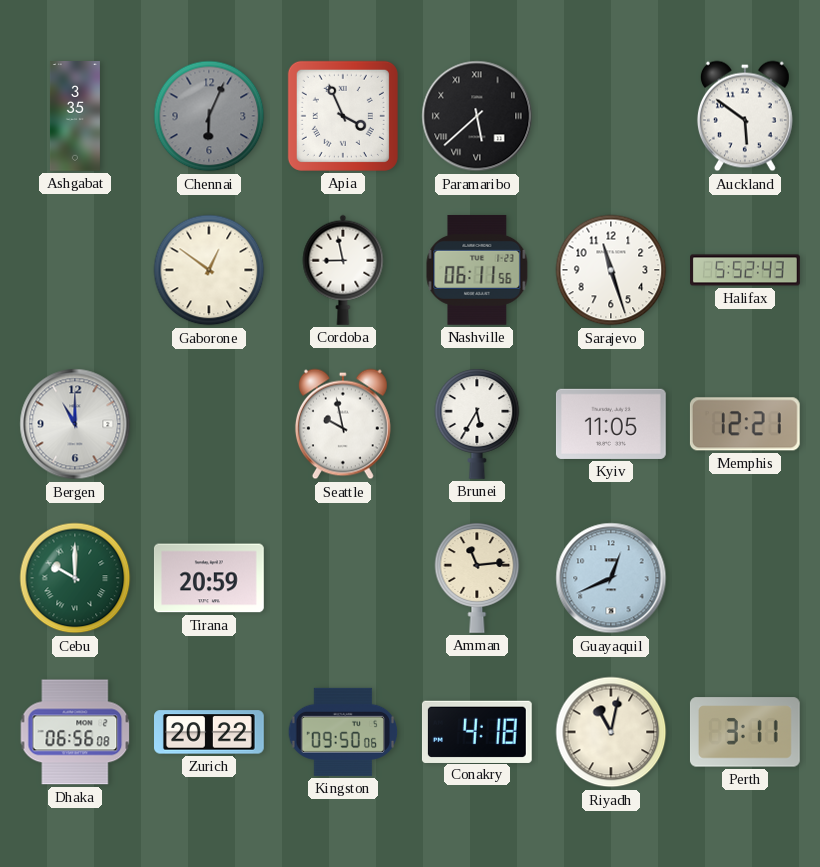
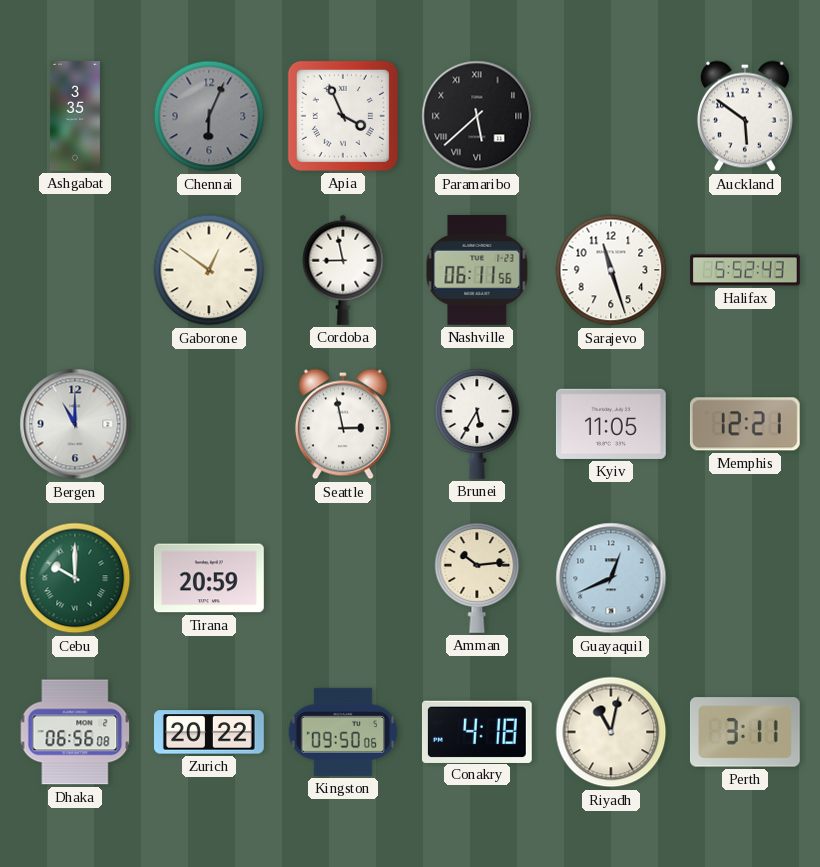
Seattle: 9:58 -> 2:58
Amman: 11:14 -> 10:14
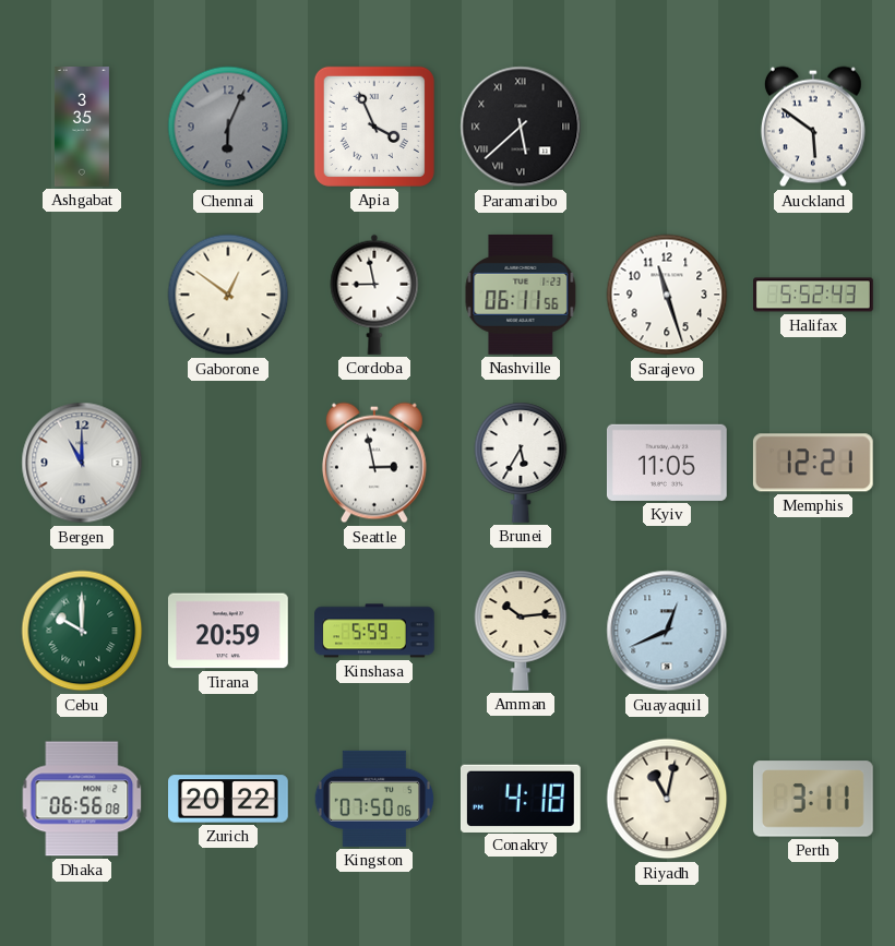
Kinshasa: none -> 5:59
Kingston: 09:50 -> 07:50
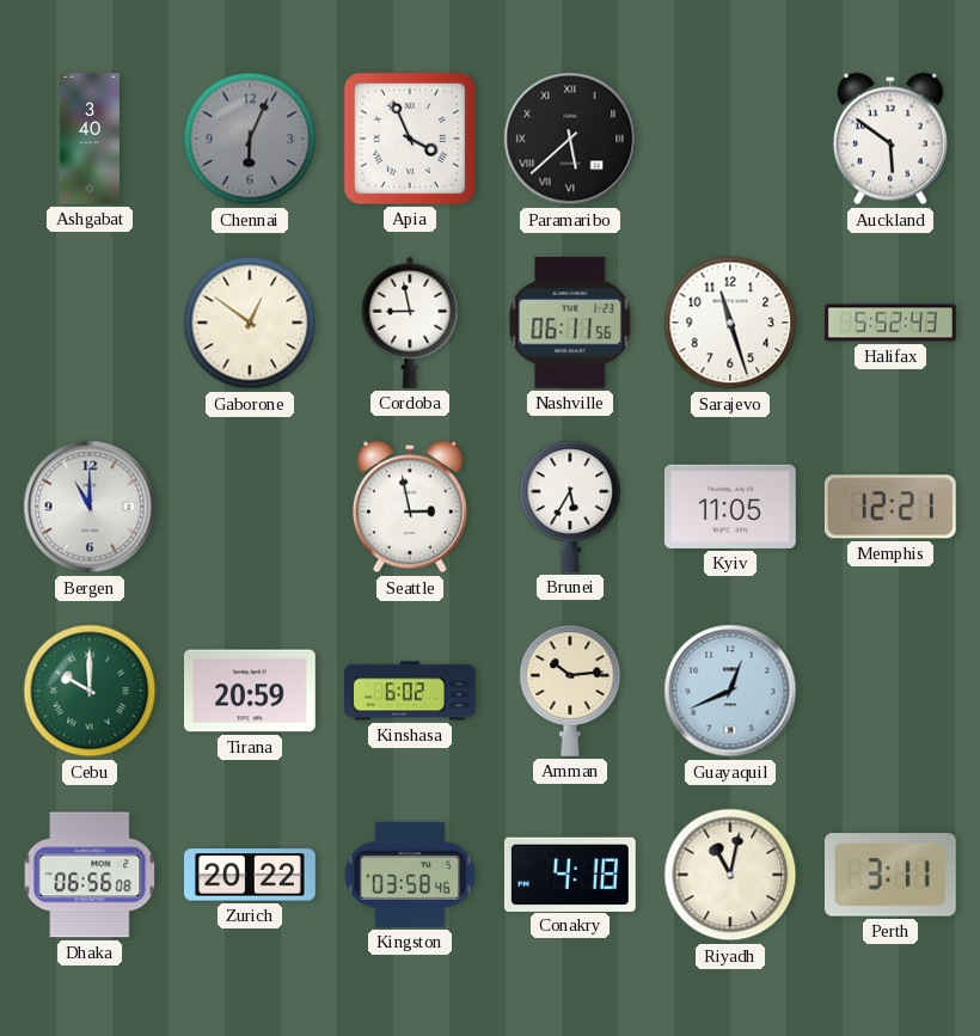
Ashgabat: 3:35 -> 3:40
Kinshasa: 5:59 -> 6:02
Kingston: 07:50 -> 03:58
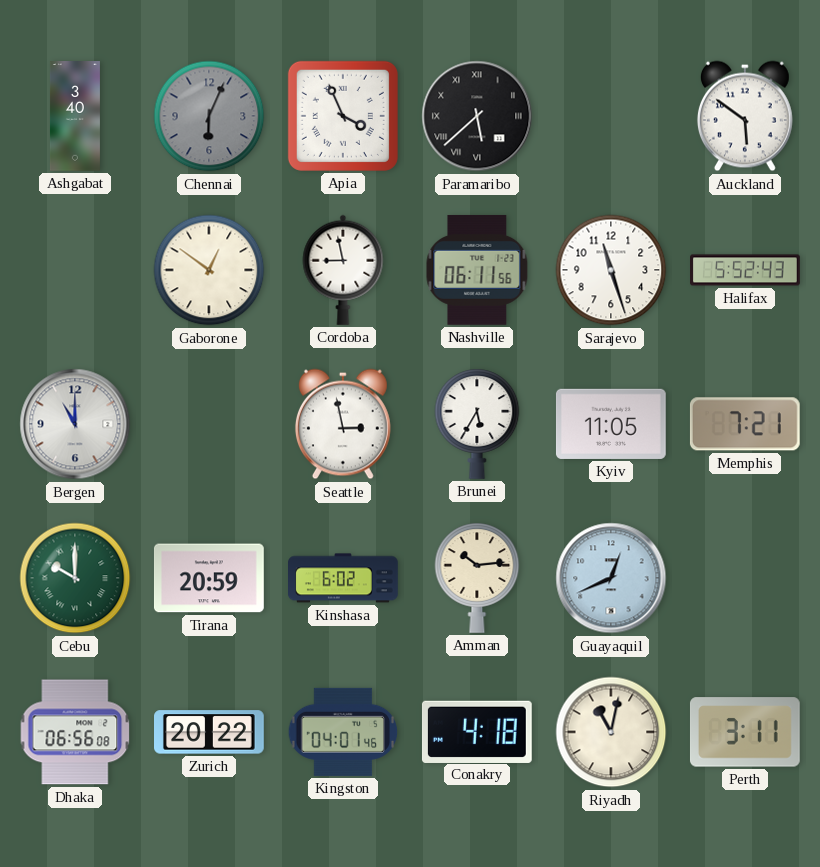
Memphis: 12:21 -> 7:21
Kingston: 03:58 -> 04:01
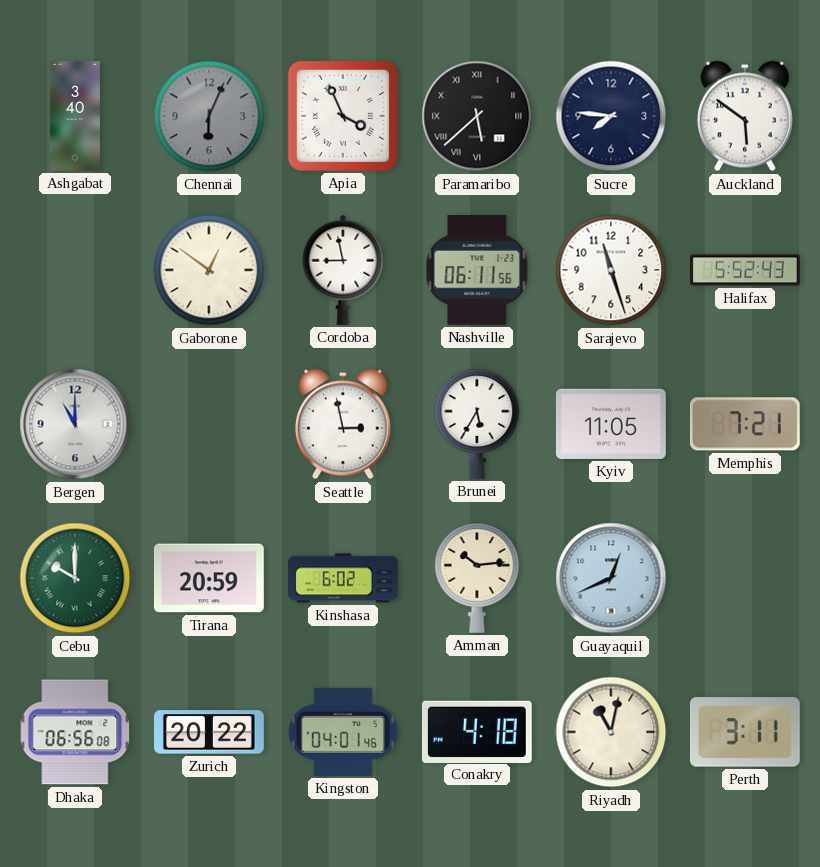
Sucre: none -> 7:46
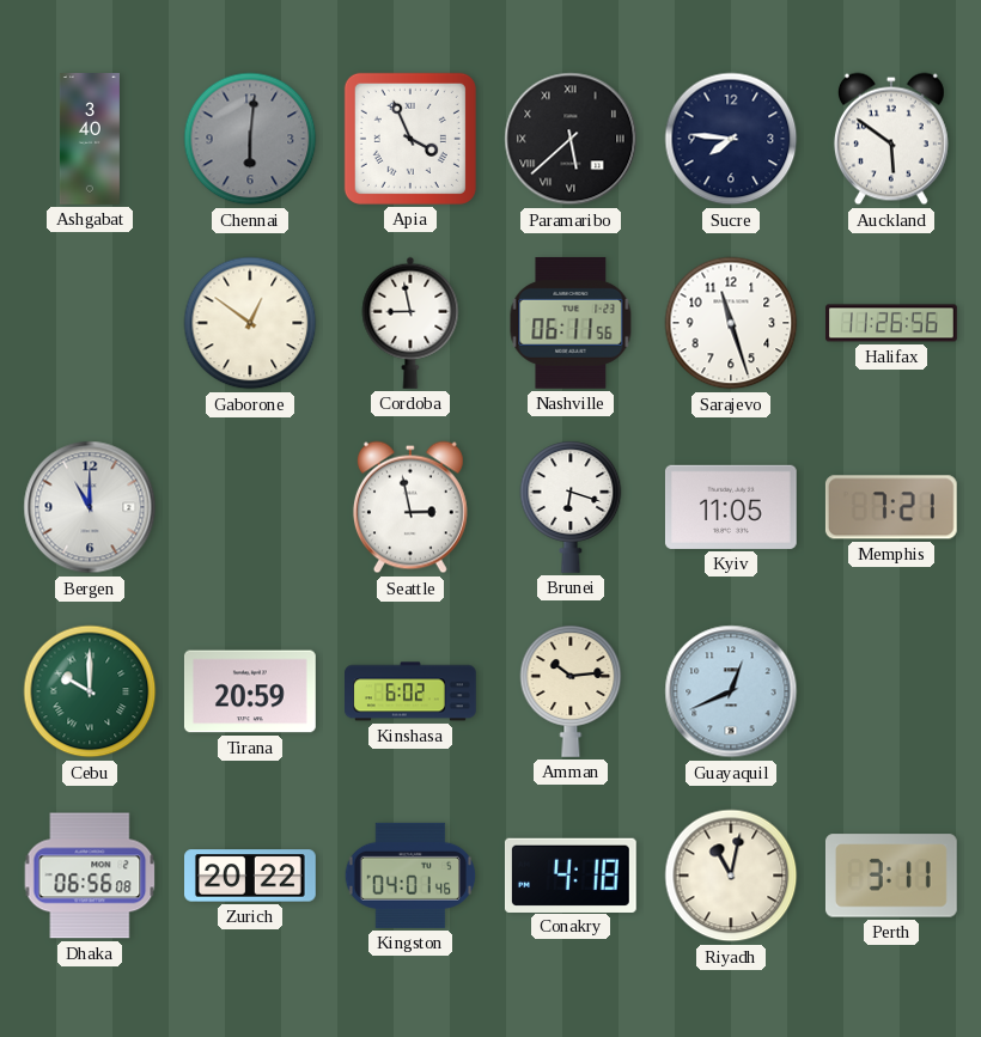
Chennai: 6:04 -> 6:01
Halifax: 5:52 -> 11:26
Brunei: 5:35 -> 6:18
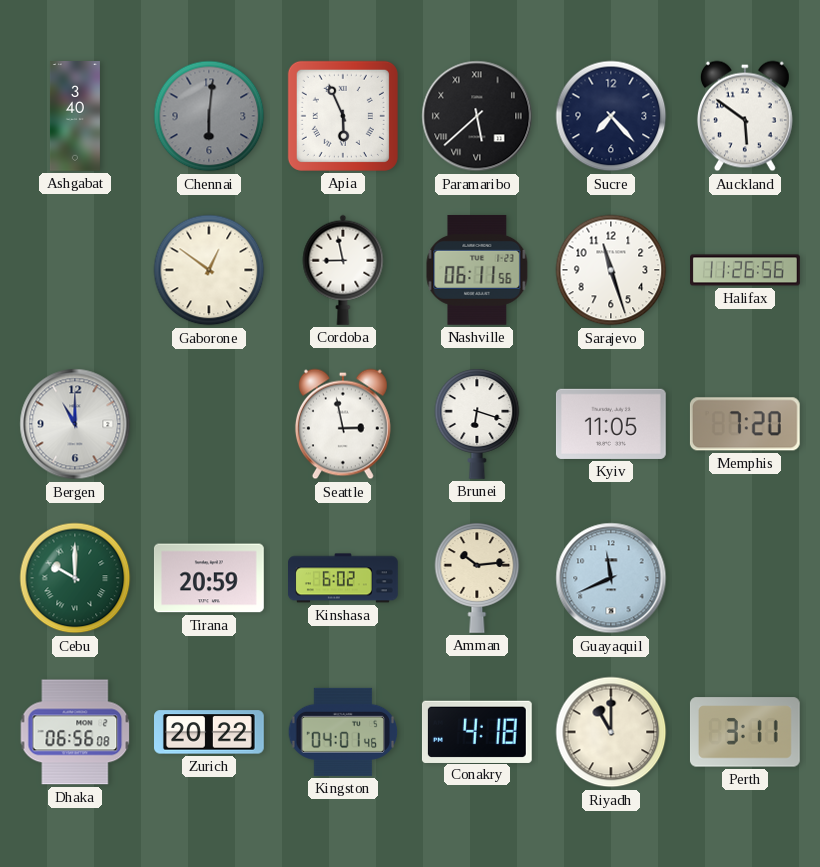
Apia: 3:56 -> 5:56
Sucre: 7:46 -> 7:23
Memphis: 7:21 -> 7:20
Guayaquil: 12:41 -> 11:41
Riyadh: 11:02 -> 11:00
